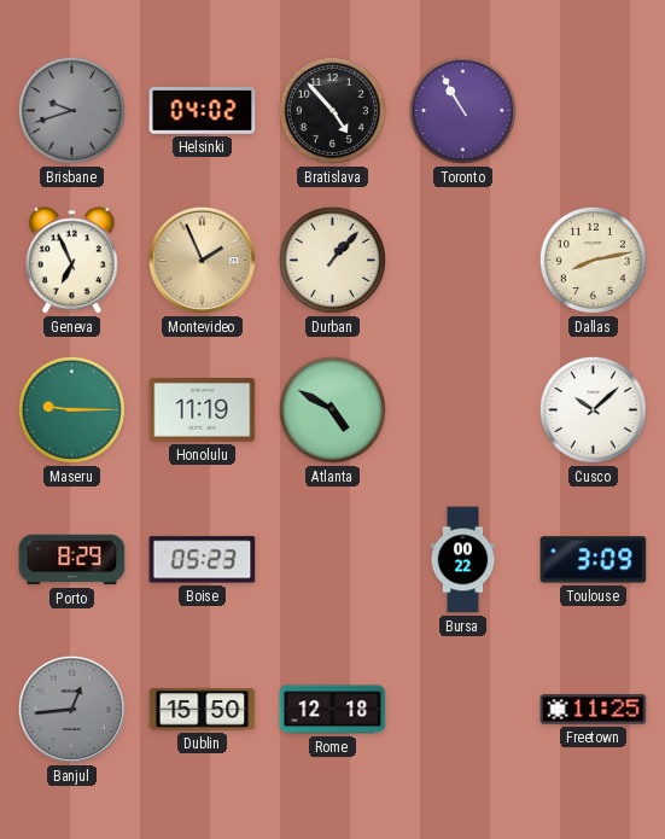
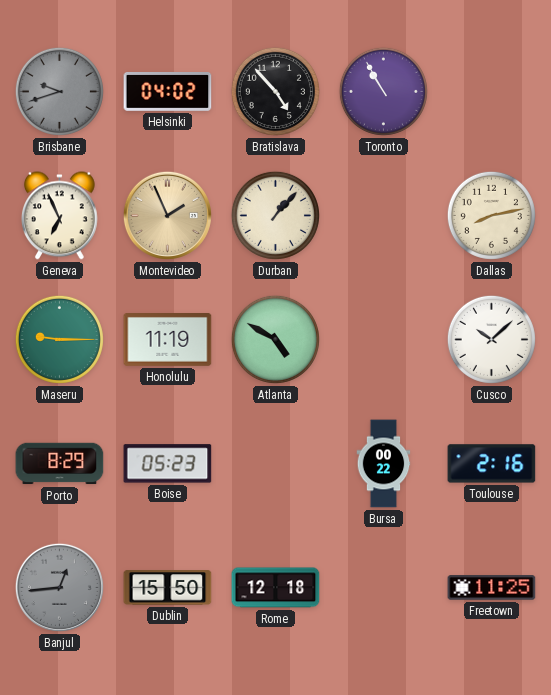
Toulouse: 3:09 -> 2:16
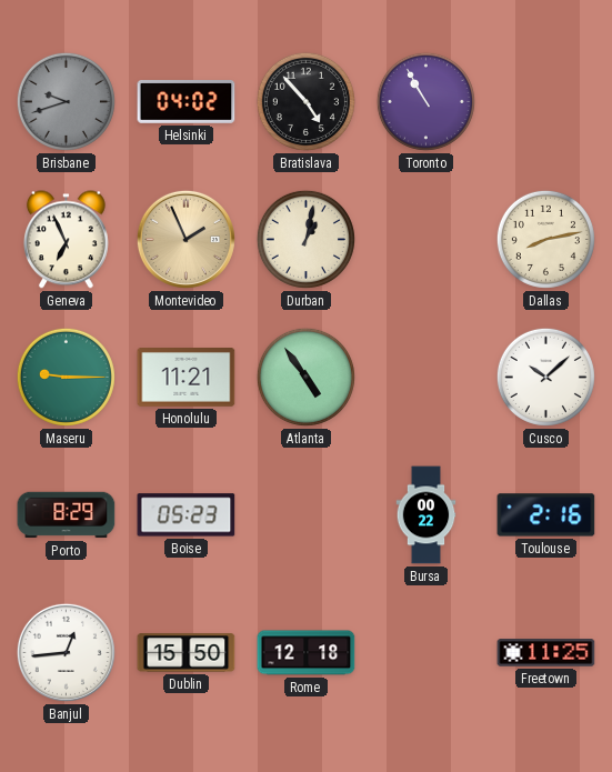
Durban: 1:07 -> 1:02
Honolulu: 11:19 -> 11:21
Atlanta: 4:50 -> 4:54
Banjul dial: grey -> white
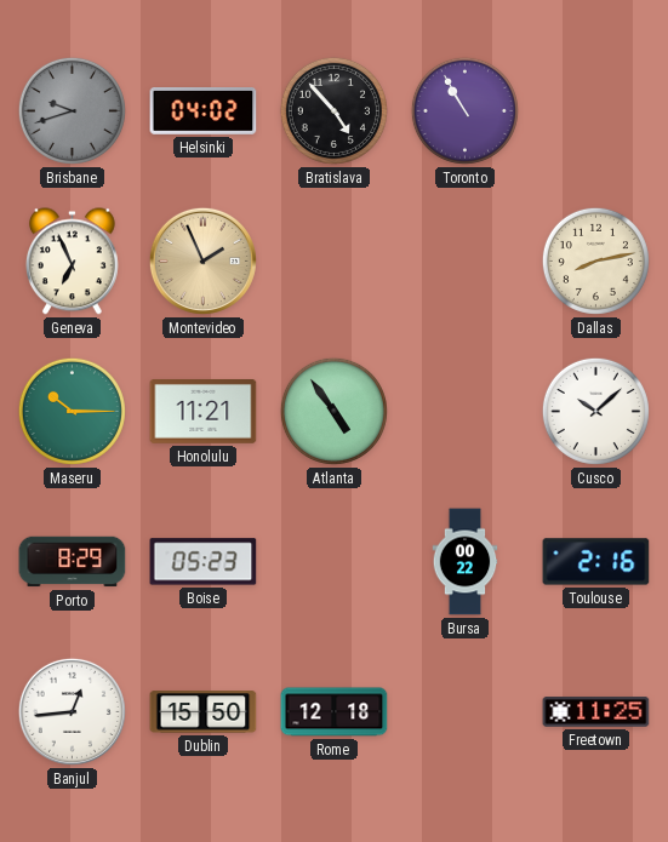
Durban: 1:02 -> none
Maseru: 9:15 -> 10:15
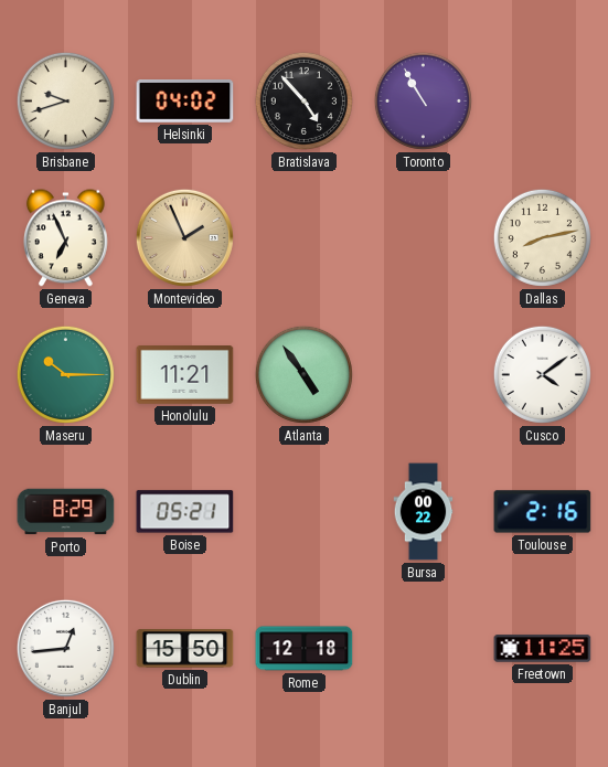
Brisbane dial: grey -> cream
Cusco: 10:08 -> 4:09
Boise: 05:23 -> 05:21
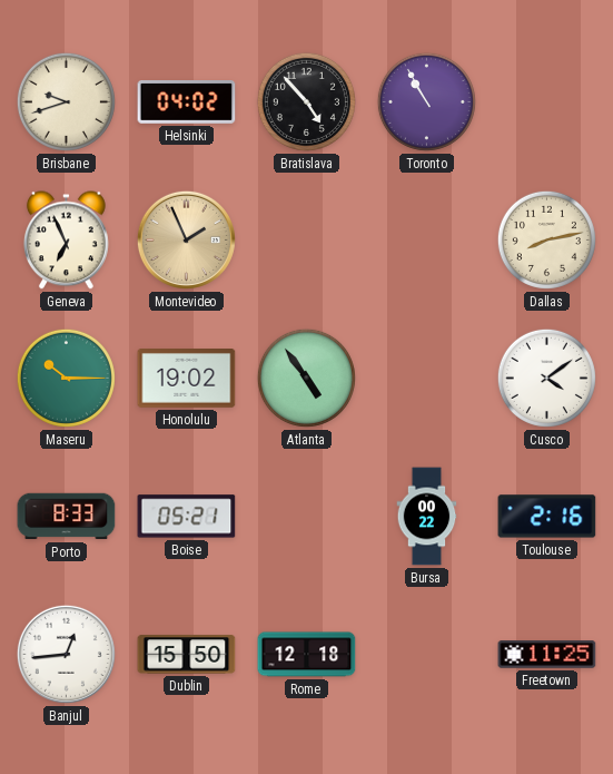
Honolulu: 11:21 -> 19:02
Porto: 8:29 -> 8:33
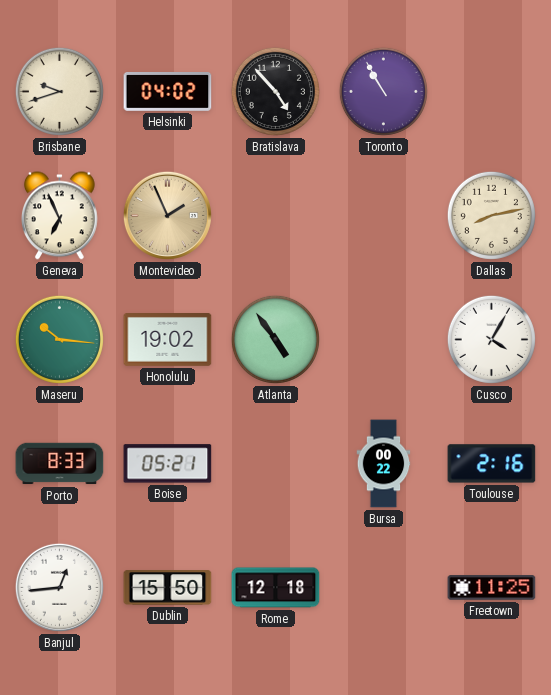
Maseru: 10:15 -> 10:16
Cusco: 4:09 -> 4:05
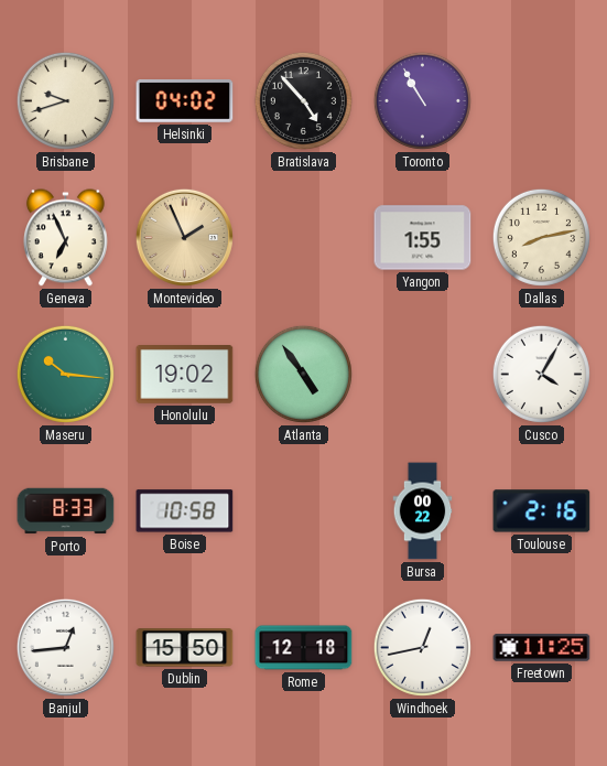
Yangon: none -> 1:55
Boise: 05:21 -> 10:58
Windhoek: none -> 12:43
